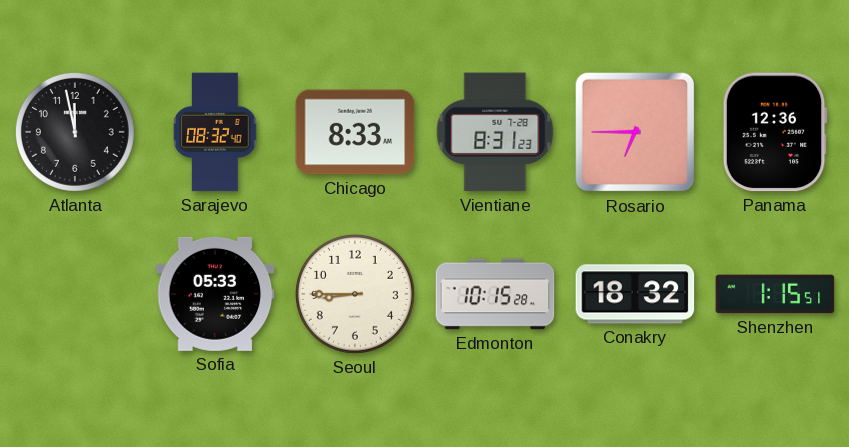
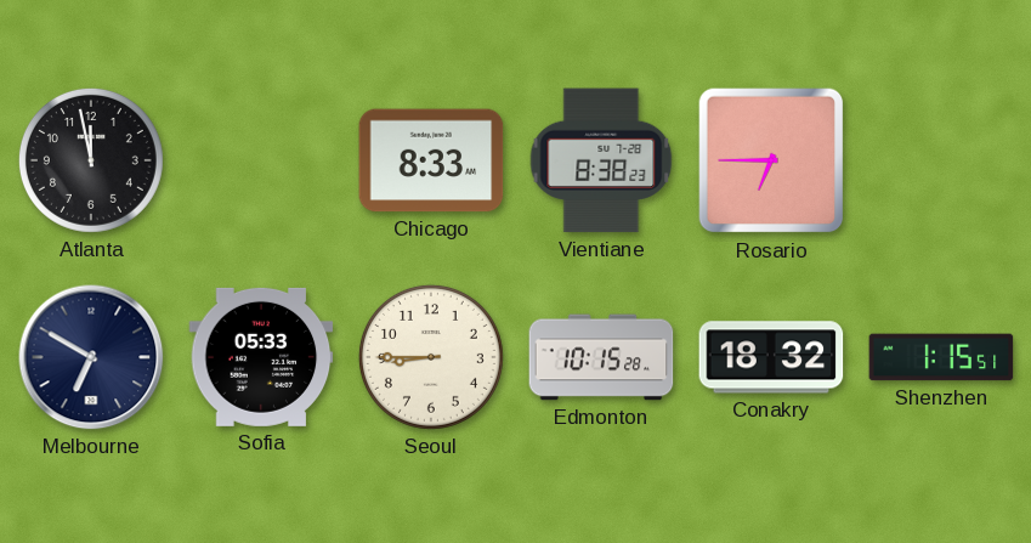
Sarajevo: 08:32 -> none
Vientiane: 8:31 -> 8:38
Panama: 12:36 -> none
Melbourne: none -> 6:50
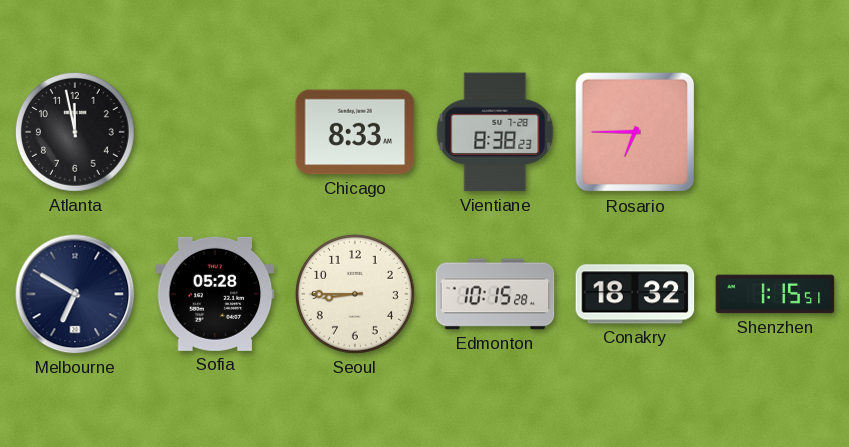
Sofia: 05:33 -> 05:28
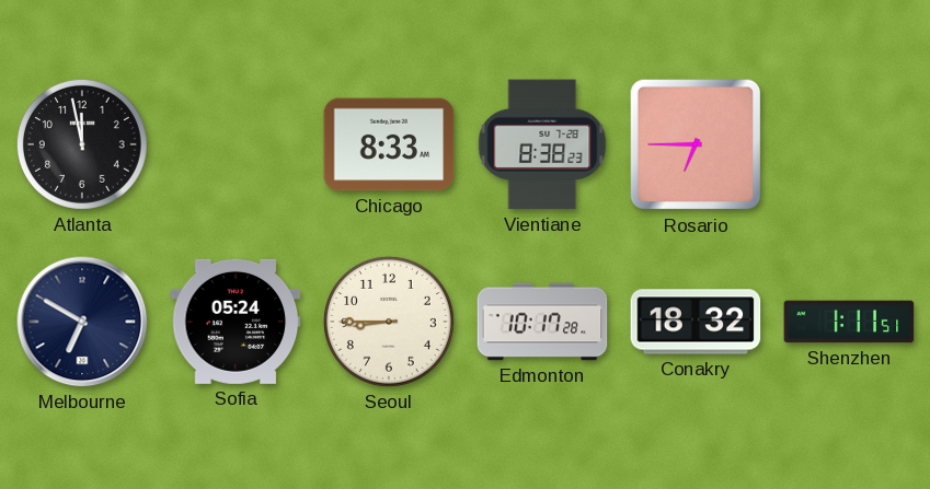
Sofia: 05:28 -> 05:24
Edmonton: 10:15 -> 10:17
Shenzhen: 1:15 -> 1:11
